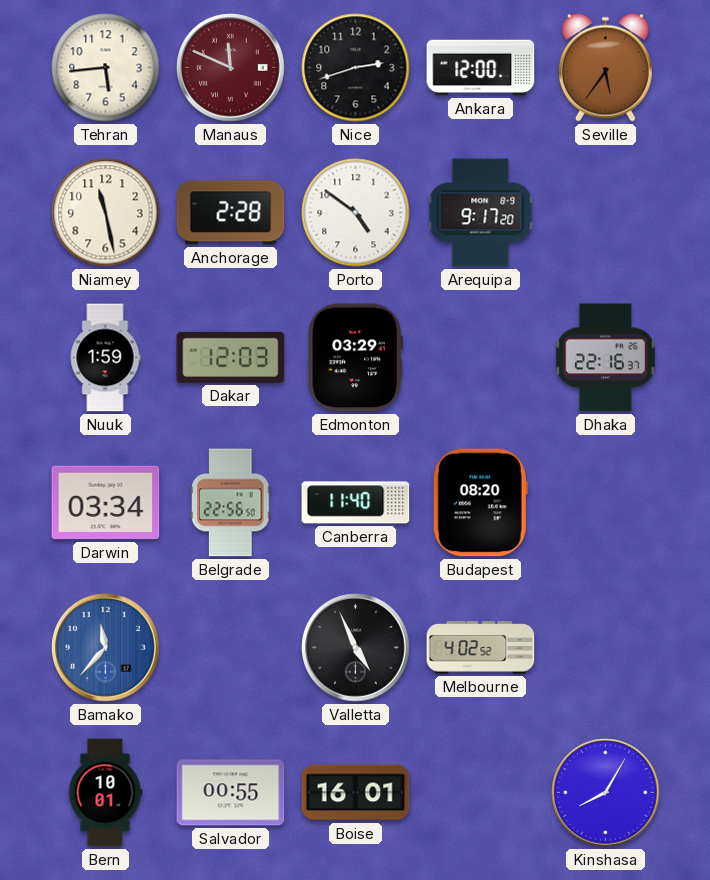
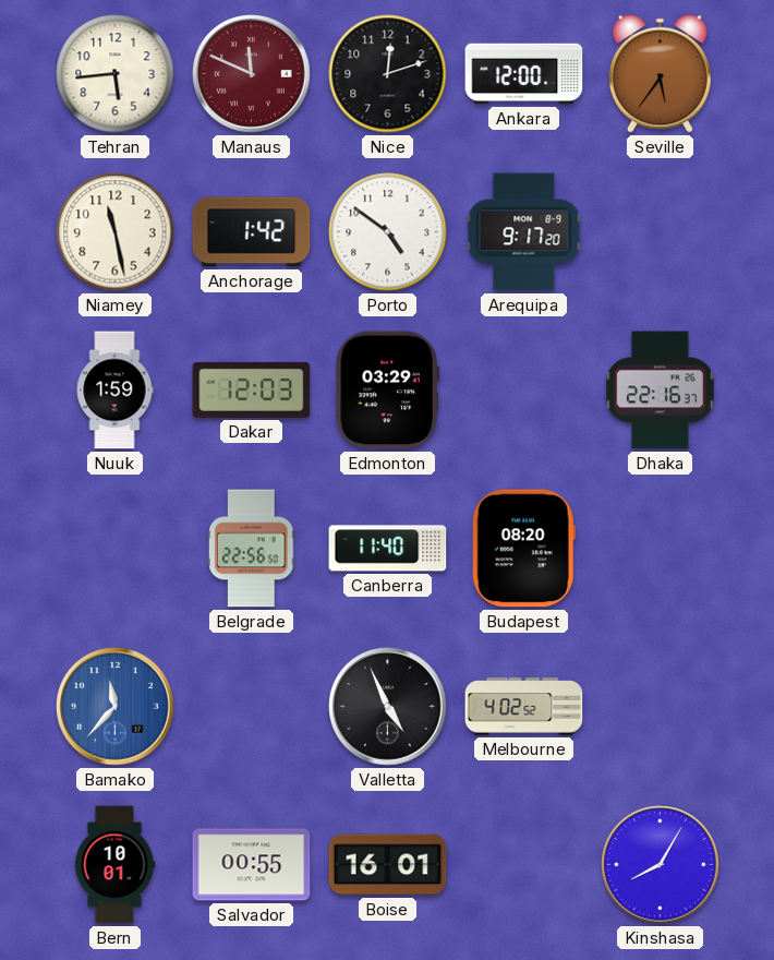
Nice: 2:42 -> 12:12
Anchorage: 2:28 -> 1:42
Darwin: 03:34 -> none
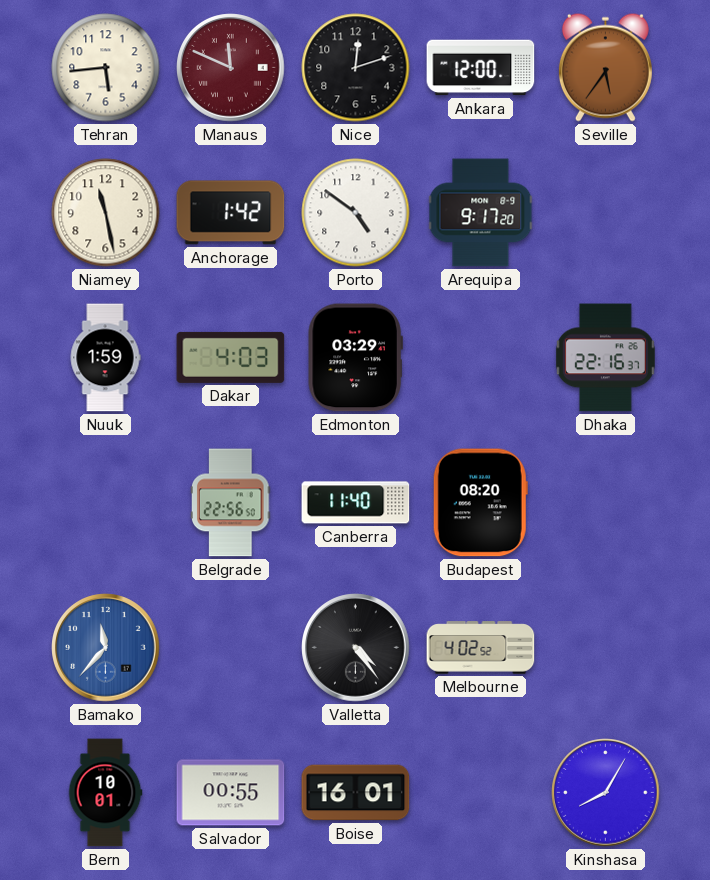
Dakar: 12:03 -> 4:03
Valletta: 4:56 -> 4:24
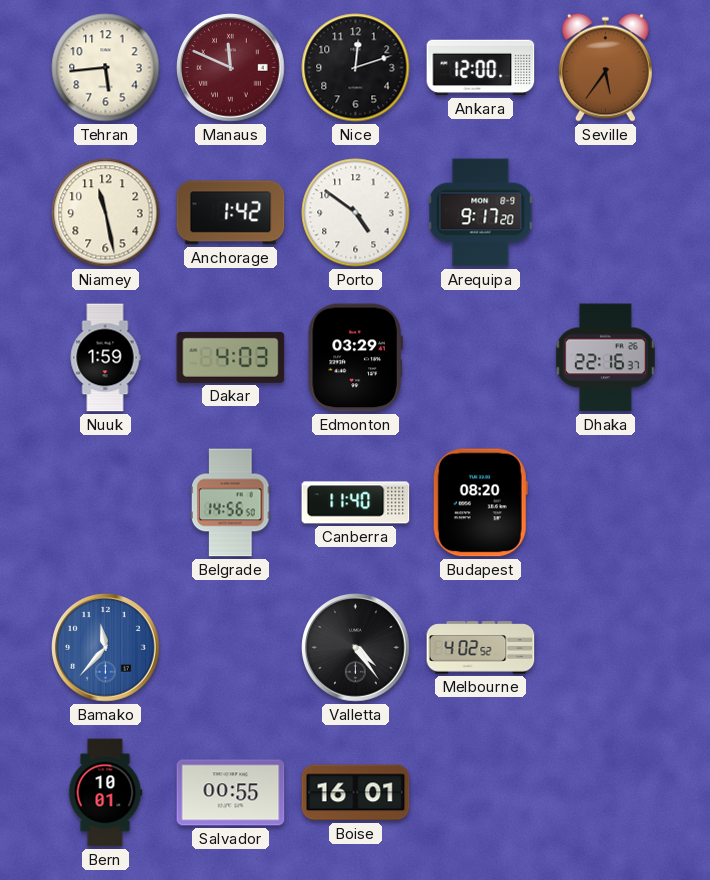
Belgrade: 22:56 -> 14:56
Kinshasa: 8:05 -> none
